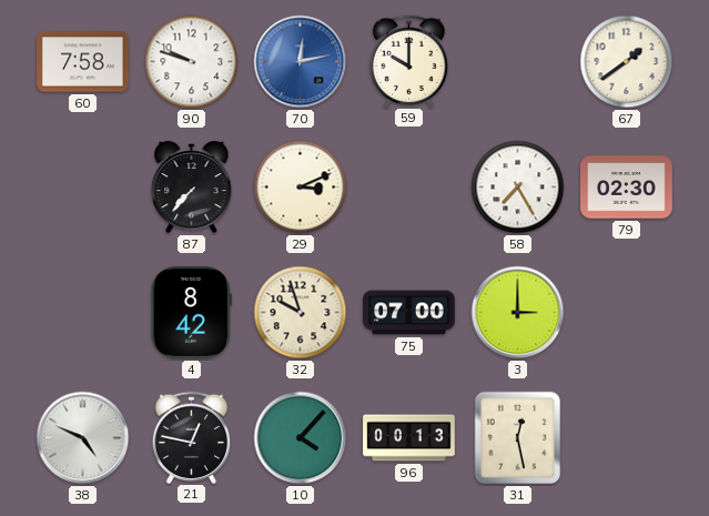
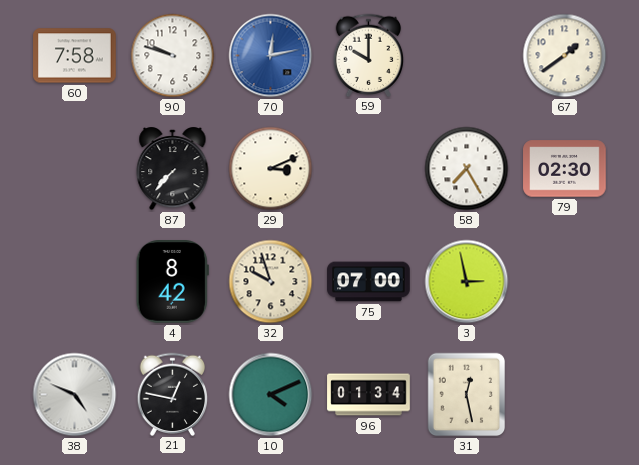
3: 3:00 -> 2:58
10: 4:07 -> 4:11
96: 00:13 -> 01:34
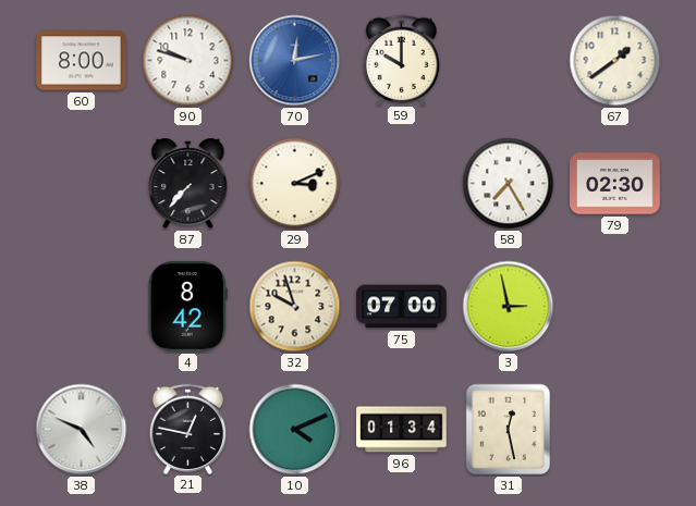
60: 7:58 -> 8:00
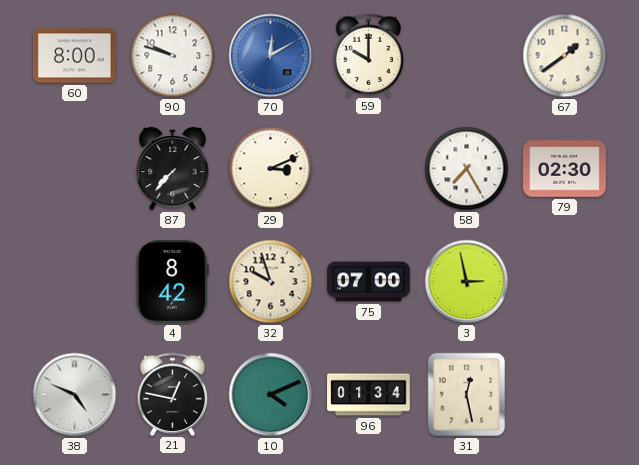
70: 12:13 -> 12:10
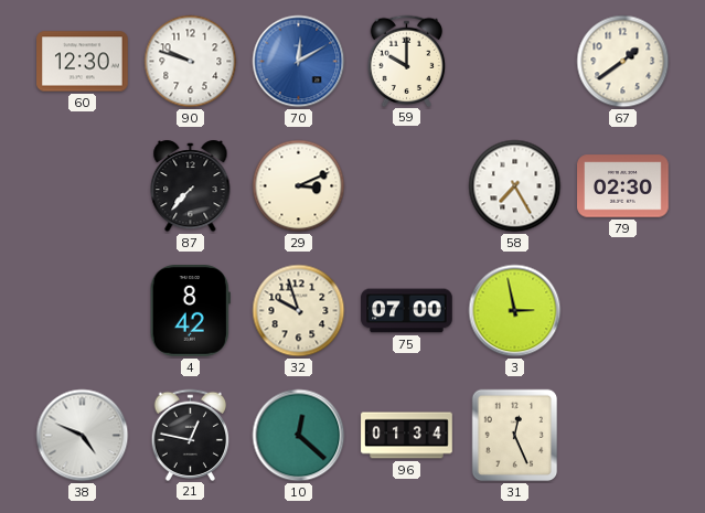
60: 8:00 -> 12:30
10: 4:11 -> 12:22
31: 12:28 -> 12:26
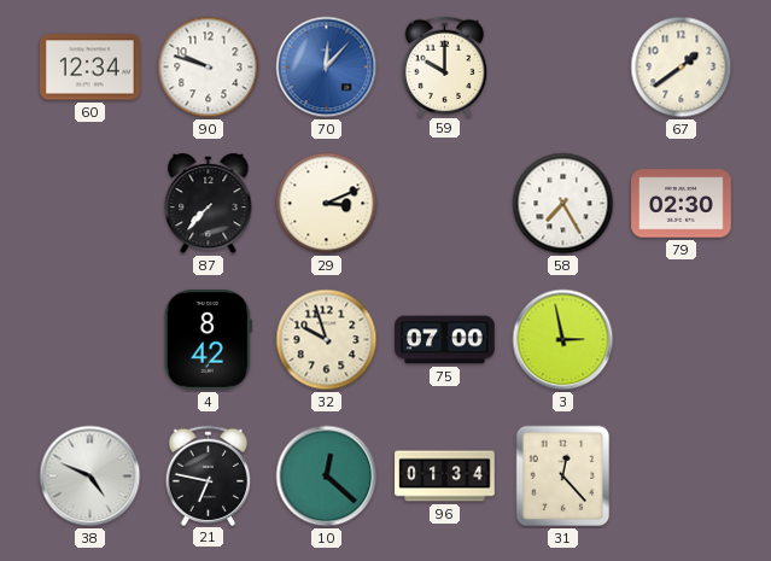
60: 12:30 -> 12:34
70: 12:10 -> 12:07
21: 12:47 -> 6:47
31: 12:26 -> 12:23
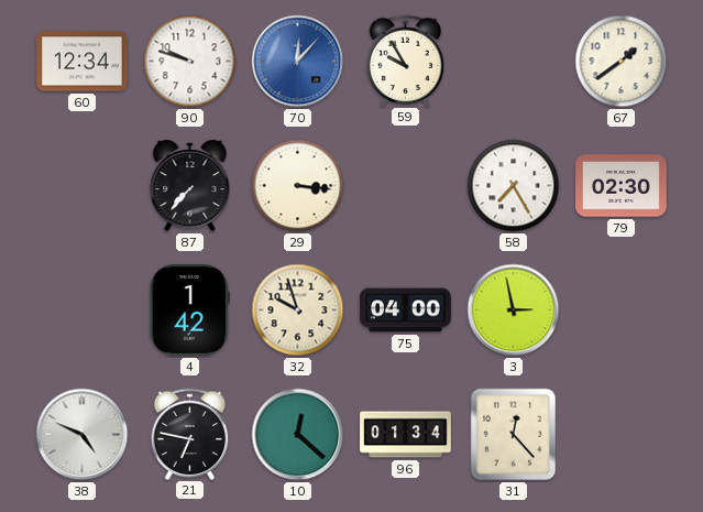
59: 10:00 -> 9:55
29: 3:11 -> 3:16
4: 8:42 -> 1:42
75: 07:00 -> 04:00
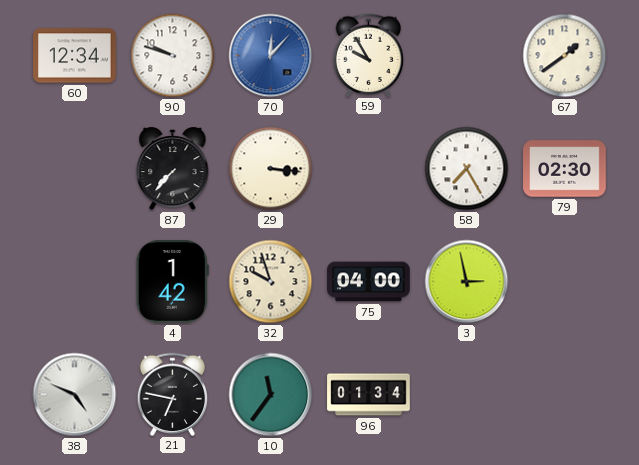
10: 12:22 -> 11:36
31: 12:23 -> none
